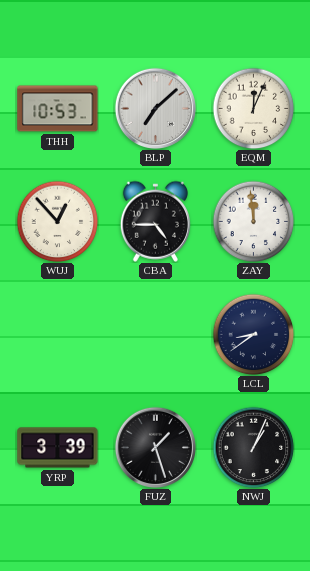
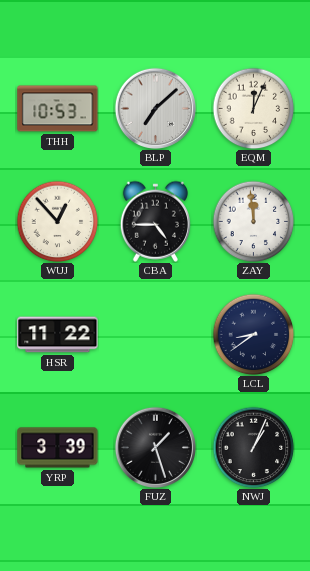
HSR: none -> 11:22
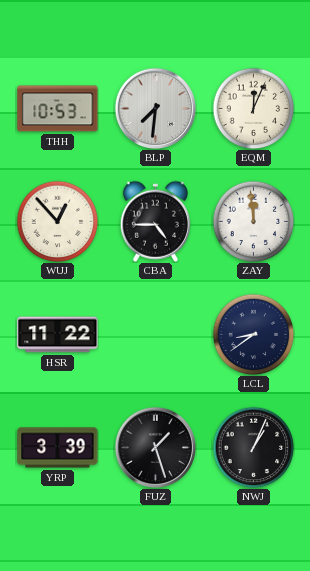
BLP: 7:08 -> 7:31
